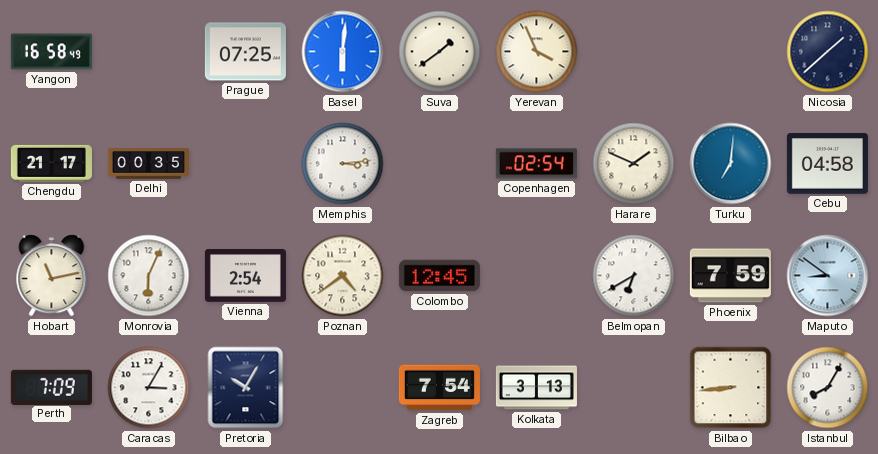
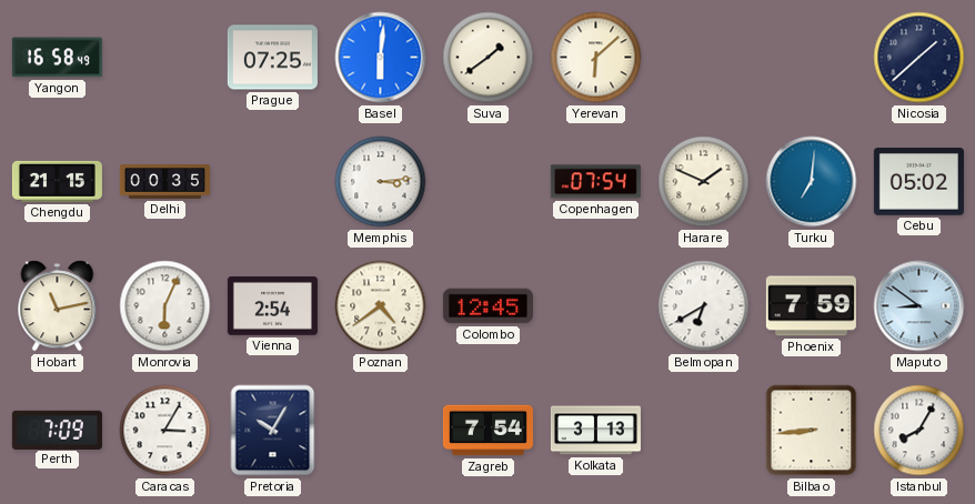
Yerevan: 3:56 -> 6:08
Chengdu: 21:17 -> 21:15
Copenhagen: 02:54 -> 07:54
Cebu: 04:58 -> 05:02
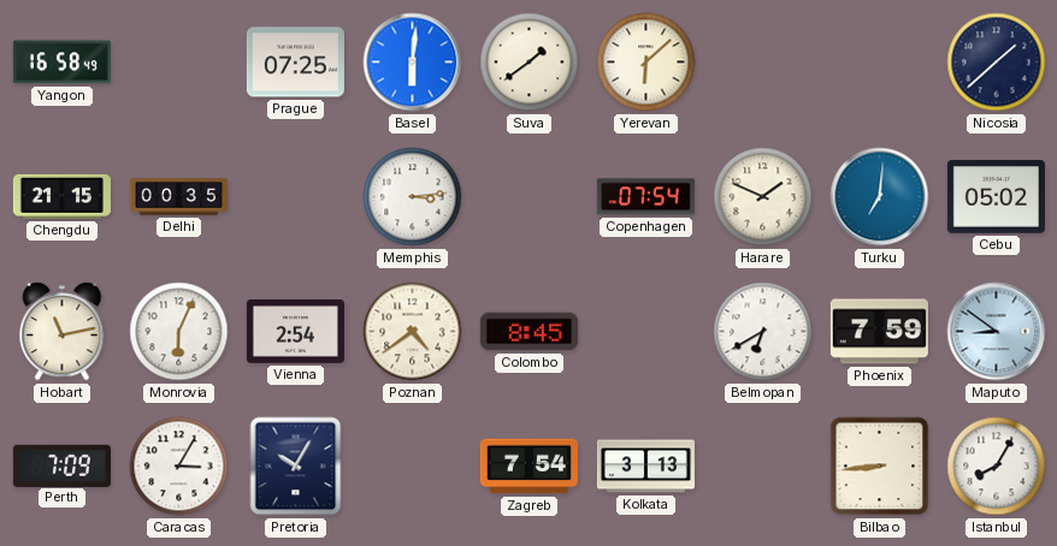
Colombo: 12:45 -> 8:45
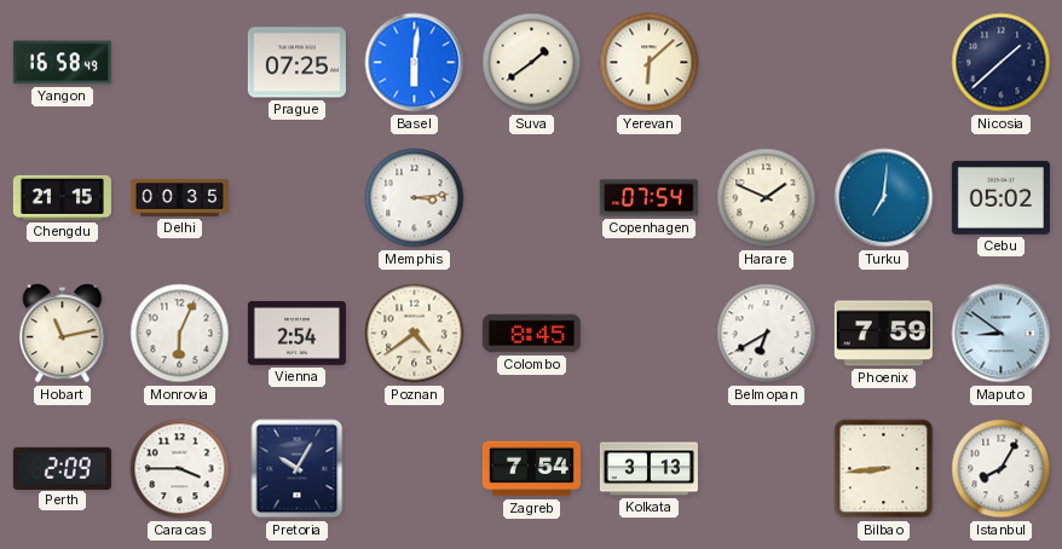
Perth: 7:09 -> 2:09
Caracas: 3:05 -> 3:45
